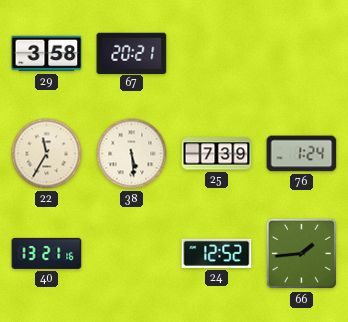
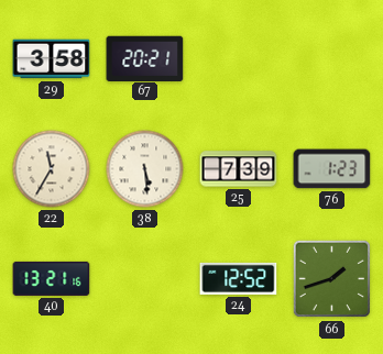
76: 1:24 -> 1:23
66: 1:44 -> 1:42
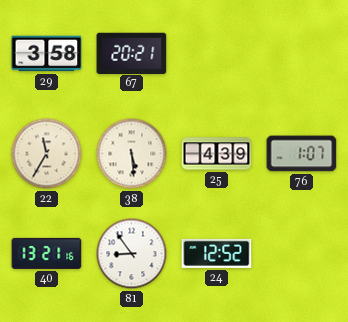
25: 7:39 -> 4:39
76: 1:23 -> 1:07
81: none -> 8:54
66: 1:42 -> none
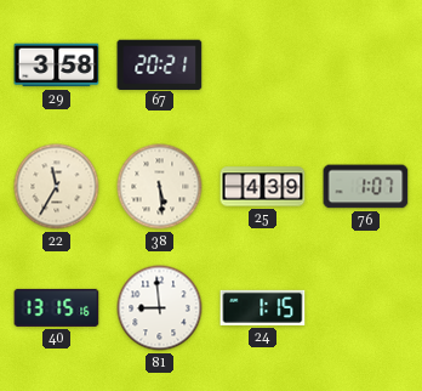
40: 13:21 -> 13:15
81: 8:54 -> 8:59
24: 12:52 -> 1:15
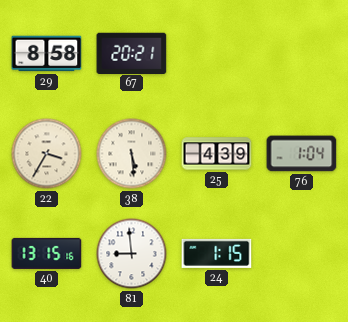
29: 3:58 -> 8:58
22: 11:35 -> 3:35
76: 1:07 -> 1:04
